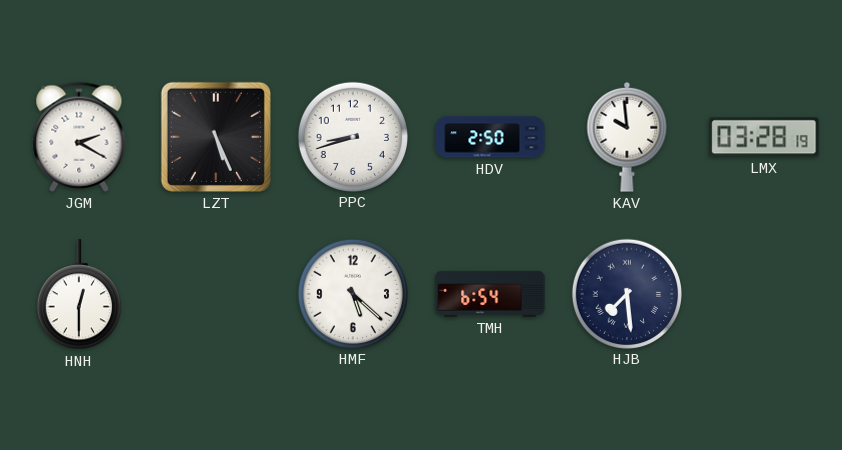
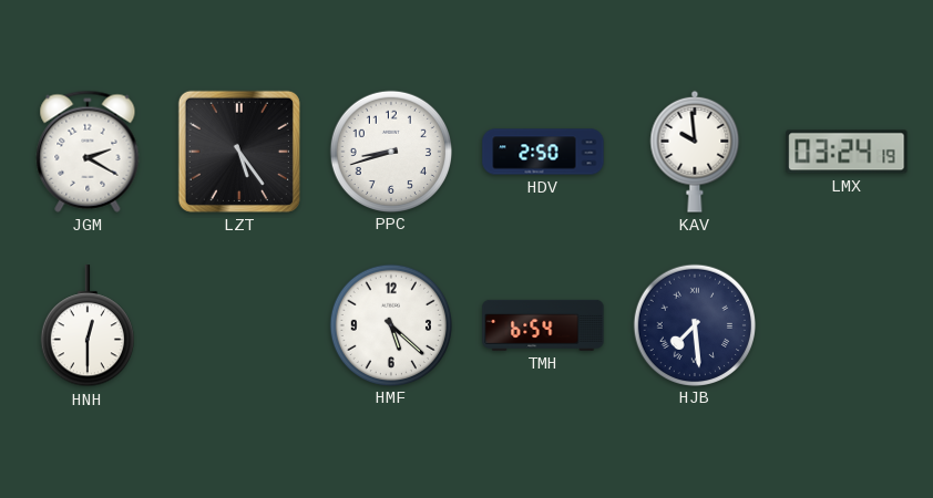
LZT: 5:26 -> 5:24
LMX: 03:28 -> 03:24
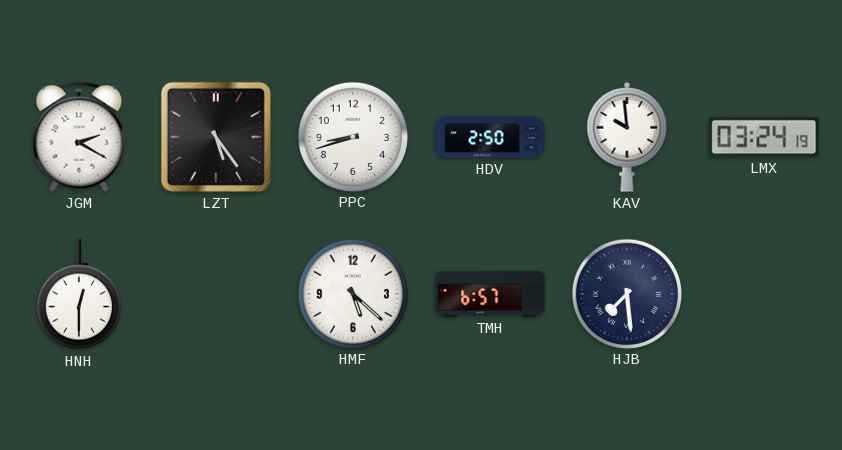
TMH: 6:54 -> 6:57
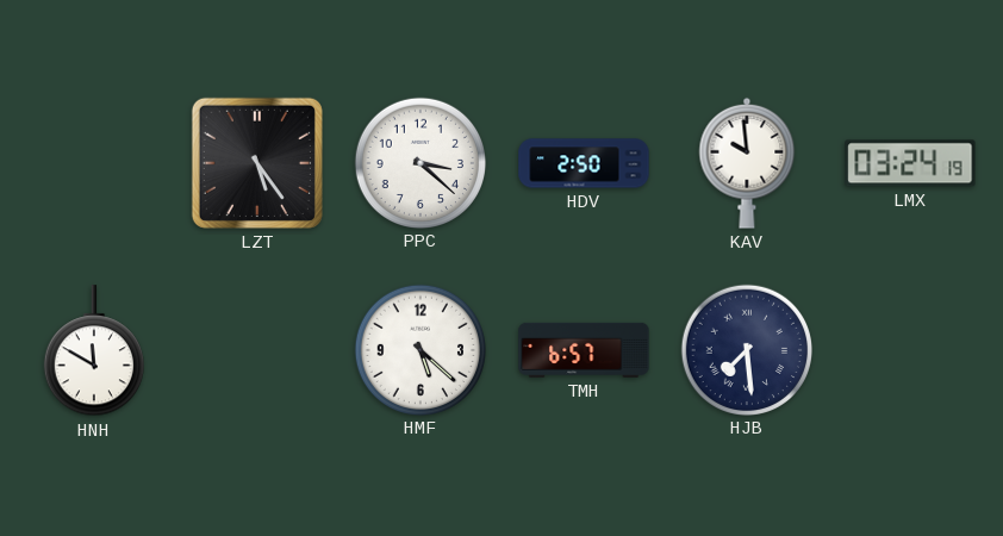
JGM: 2:20 -> none
PPC: 8:42 -> 3:22
HNH: 12:30 -> 11:50
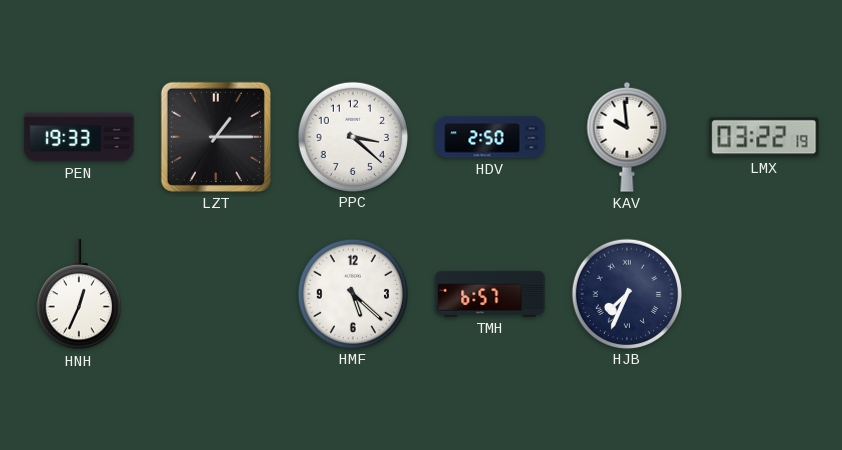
PEN: none -> 19:33
LZT: 5:24 -> 1:15
LMX: 03:24 -> 03:22
HNH: 11:50 -> 12:34
HJB: 7:29 -> 7:34
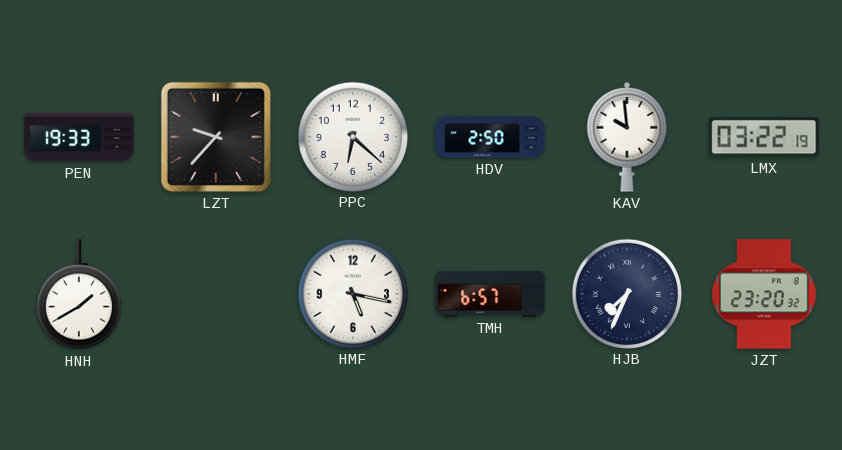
LZT: 1:15 -> 9:37
PPC: 3:22 -> 6:22
HNH: 12:34 -> 1:40
HMF: 5:22 -> 5:17
JZT: none -> 23:20
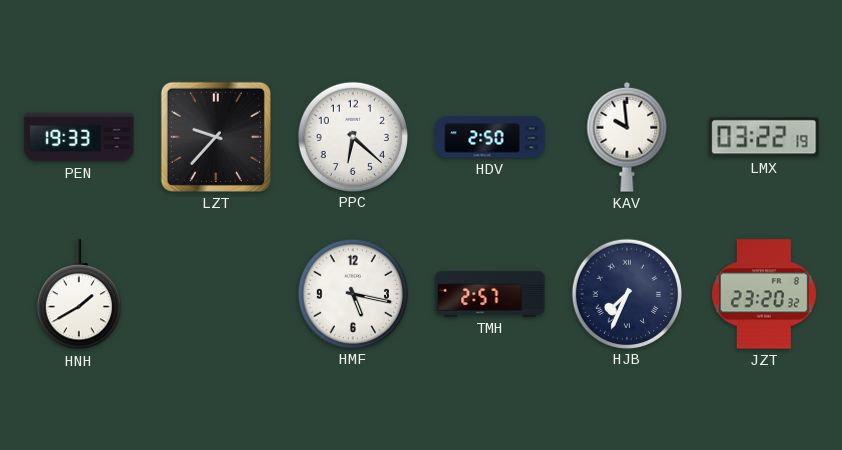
TMH: 6:57 -> 2:57
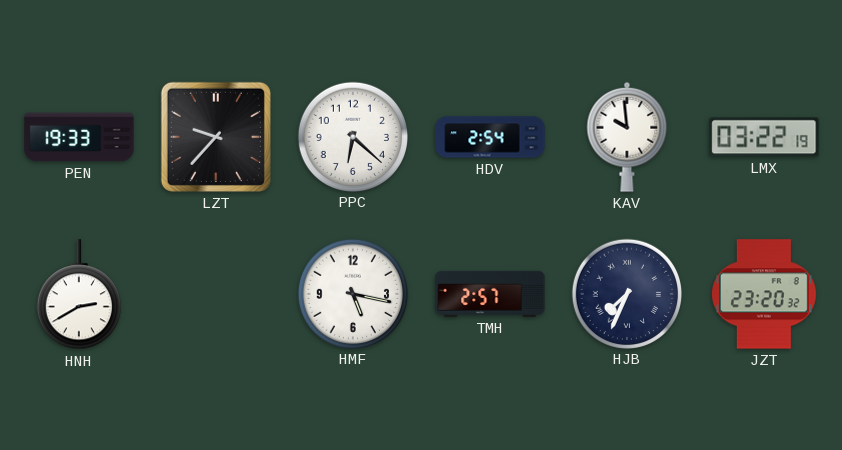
HDV: 2:50 -> 2:54
HNH: 1:40 -> 2:40
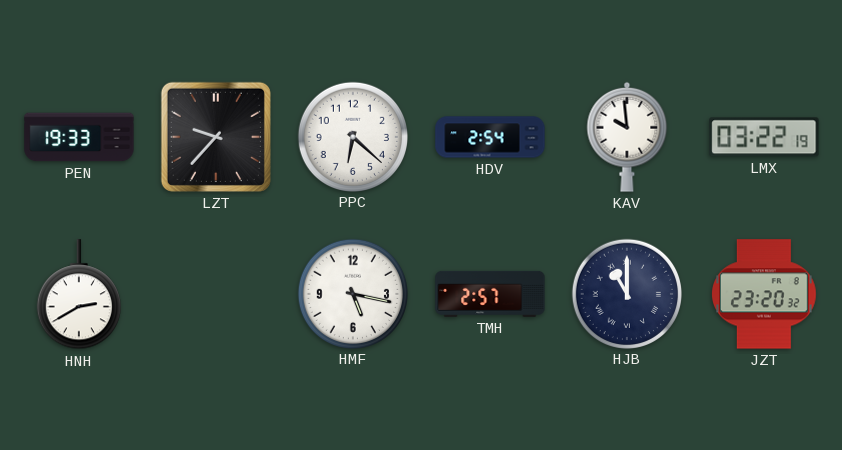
HJB: 7:34 -> 11:00
